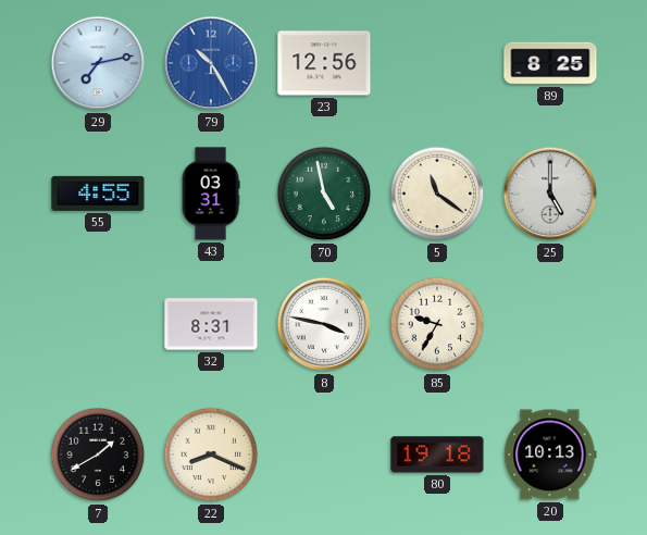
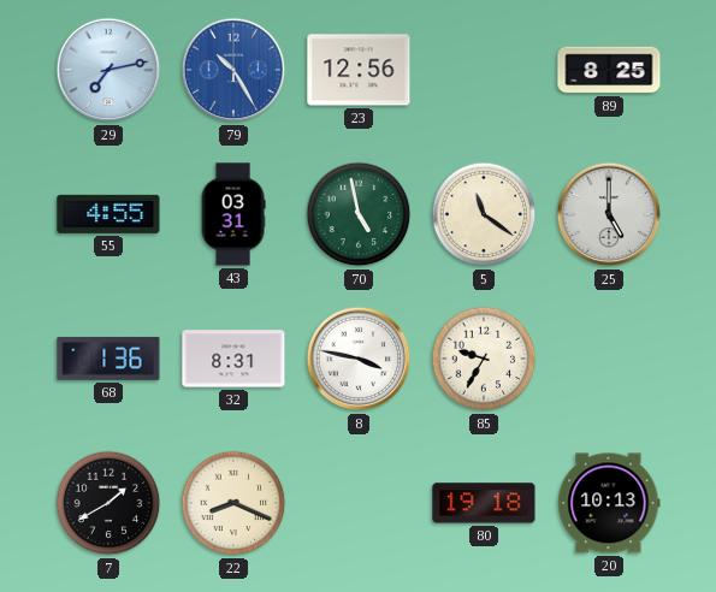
68: none -> 1:36
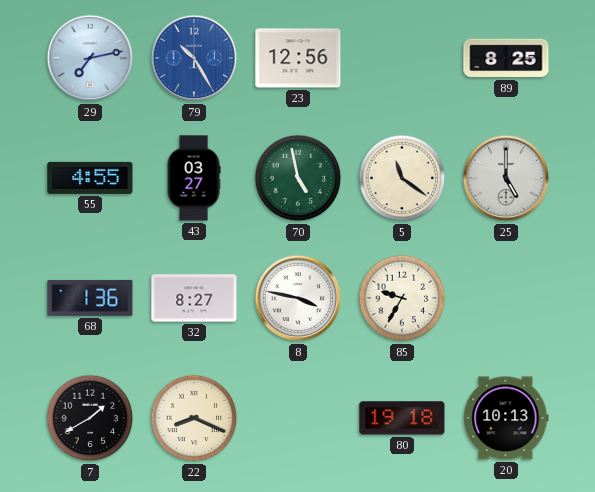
43: 03:31 -> 03:27
32: 8:31 -> 8:27
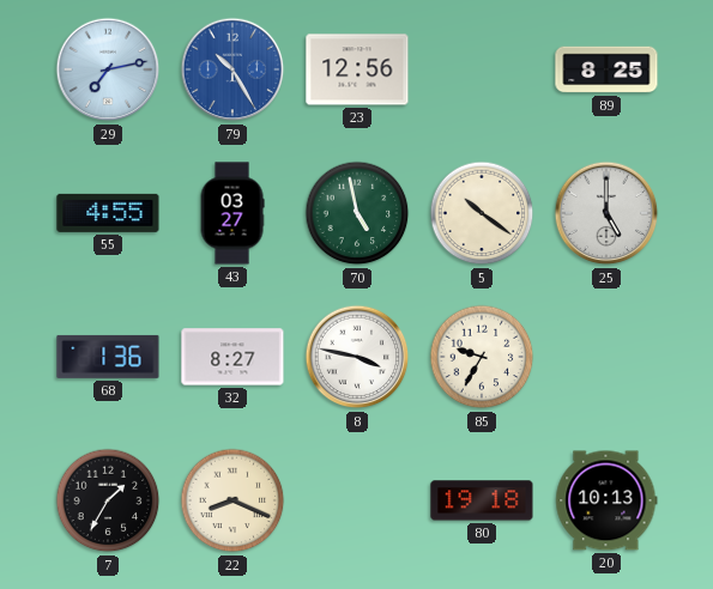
5: 11:21 -> 10:21
7: 1:40 -> 1:35
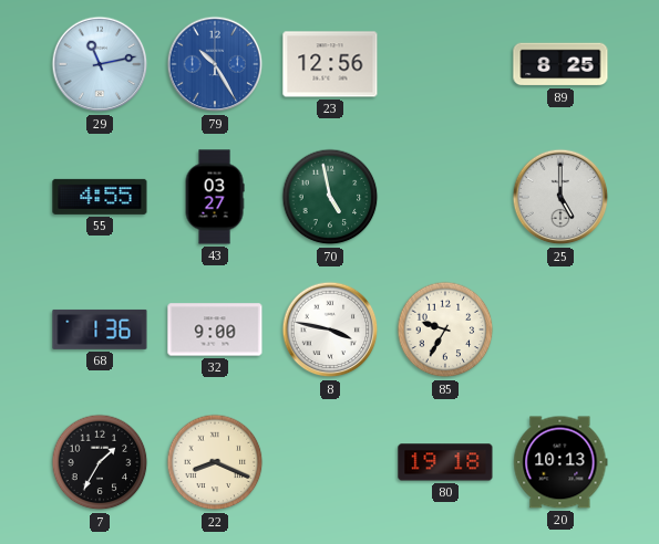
29: 7:13 -> 11:13
5: 10:21 -> none
32: 8:27 -> 9:00
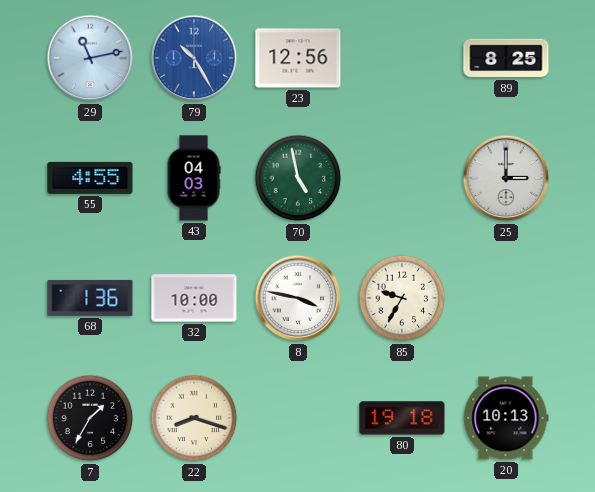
43: 03:27 -> 04:03
25: 5:00 -> 3:00
32: 9:00 -> 10:00
22: 8:19 -> 8:18
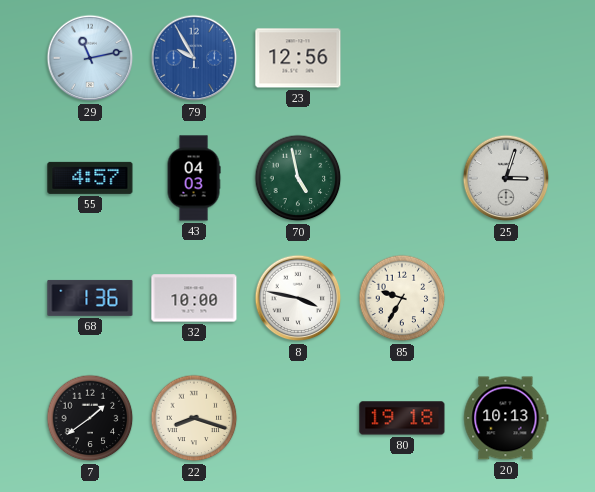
79: 10:25 -> 9:55
89: 8:25 -> none
55: 4:55 -> 4:57
25: 3:00 -> 3:03
7: 1:35 -> 1:39
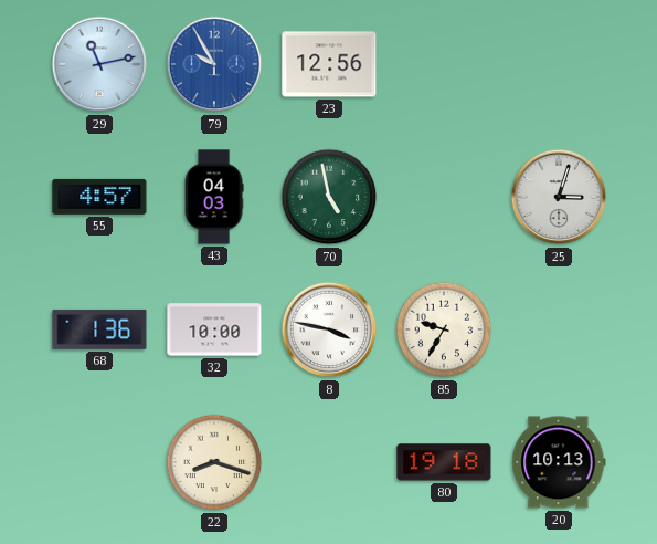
7: 1:39 -> none
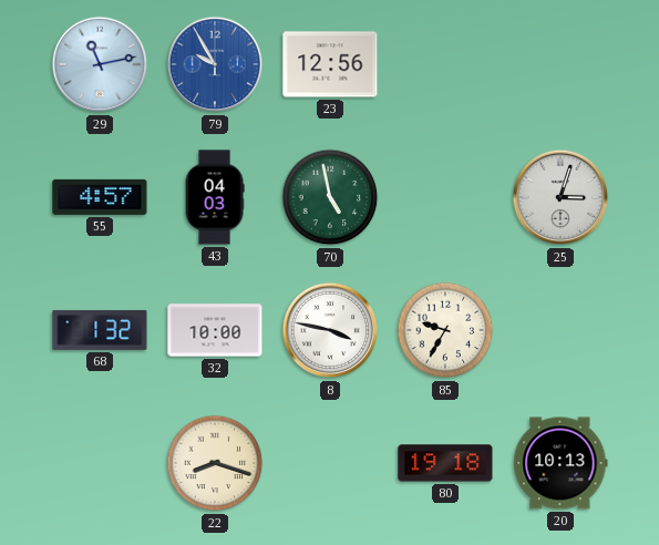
68: 1:36 -> 1:32
